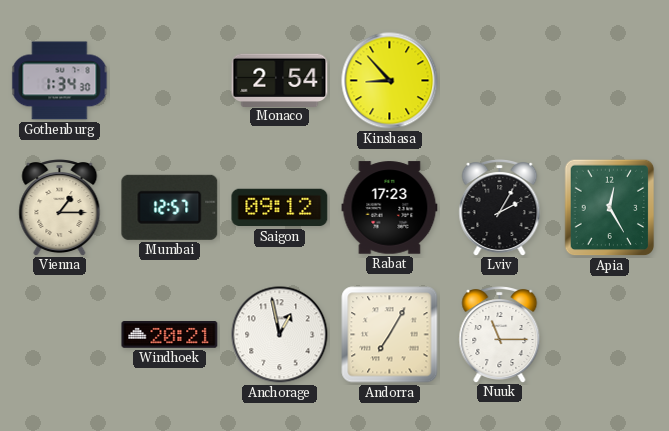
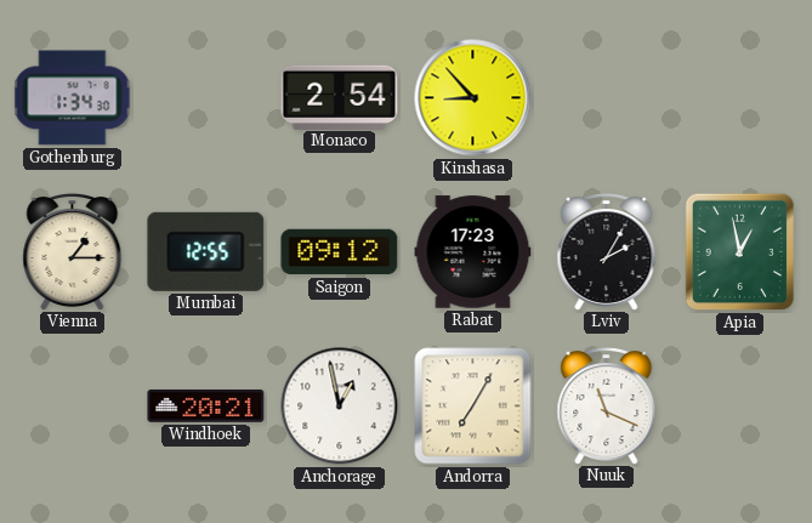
Mumbai: 12:57 -> 12:55
Apia: 12:25 -> 12:58
Nuuk: 11:15 -> 11:19
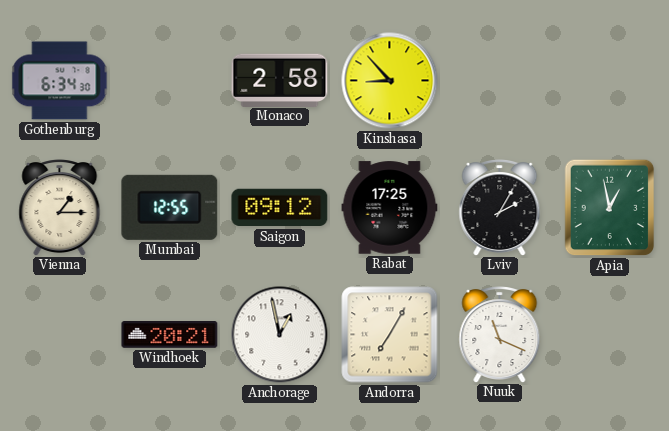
Gothenburg: 1:34 -> 6:34
Monaco: 2:54 -> 2:58
Rabat: 17:23 -> 17:25
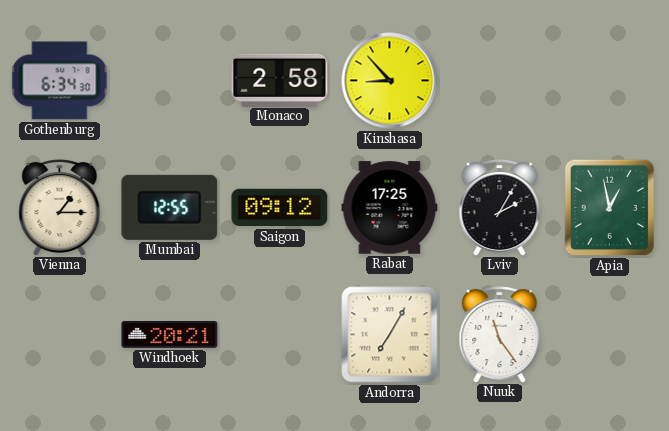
Anchorage: 12:58 -> none
Nuuk: 11:19 -> 11:24
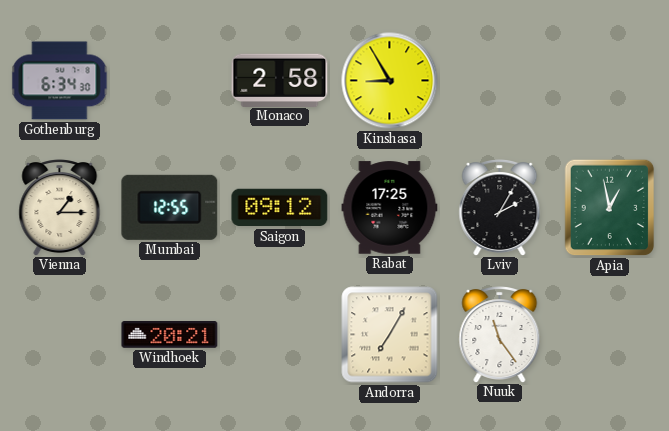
Kinshasa: 8:53 -> 8:55
